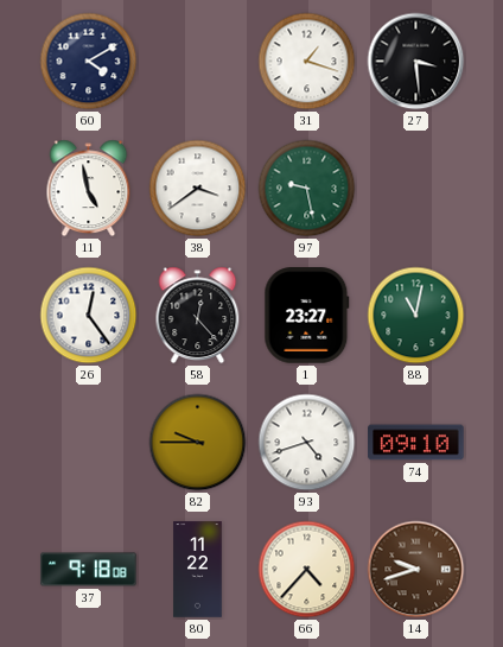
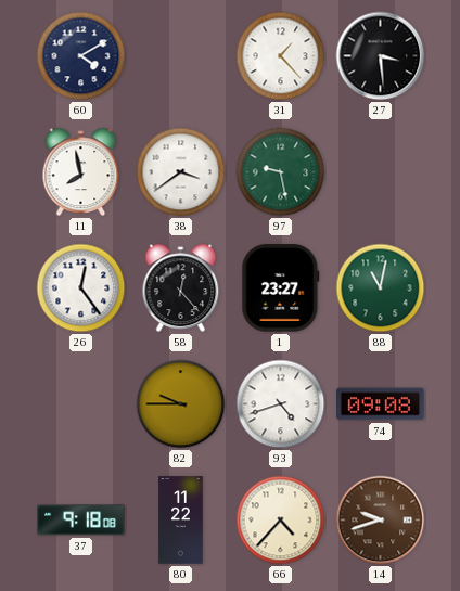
31: 1:18 -> 1:23
11: 4:58 -> 7:58
74: 09:10 -> 09:08
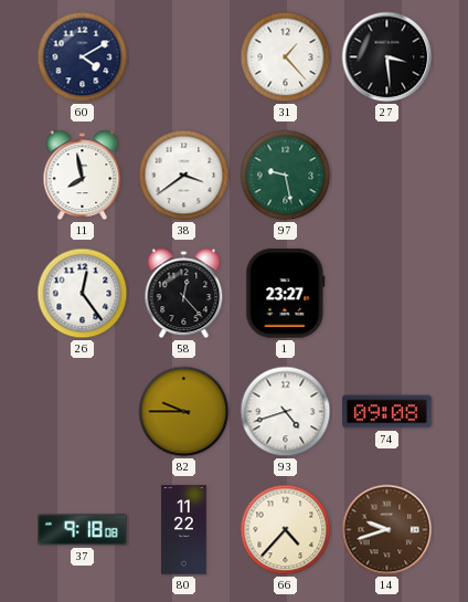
88: 11:02 -> none
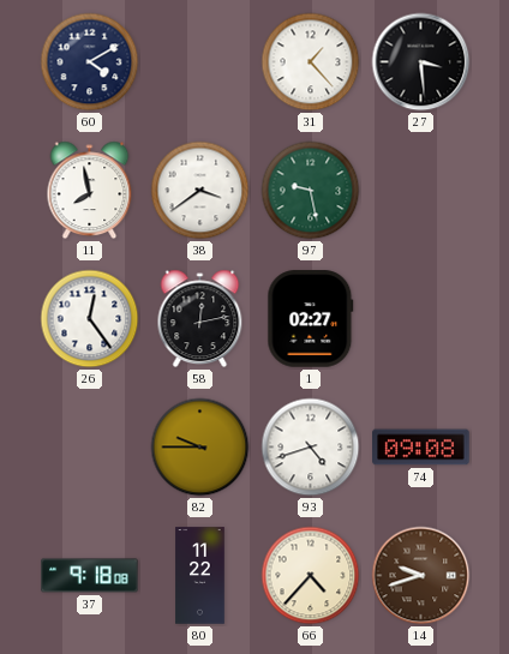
58: 12:23 -> 12:13
1: 23:27 -> 02:27
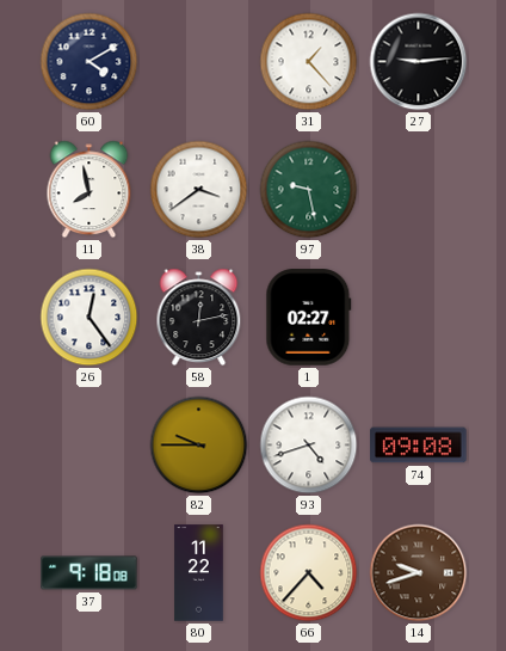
27: 3:29 -> 9:14
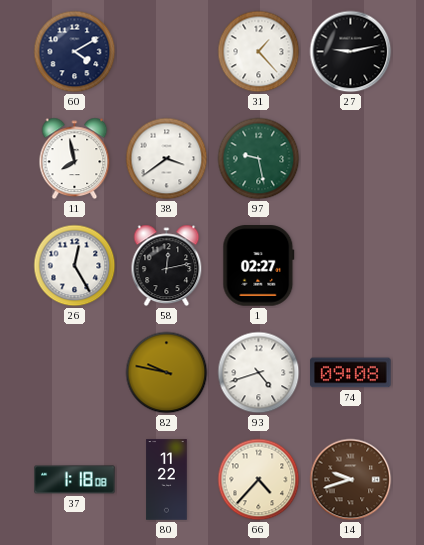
27: 9:14 -> 9:13
26: 12:24 -> 12:25
82: 9:45 -> 9:47
37: 9:18 -> 1:18
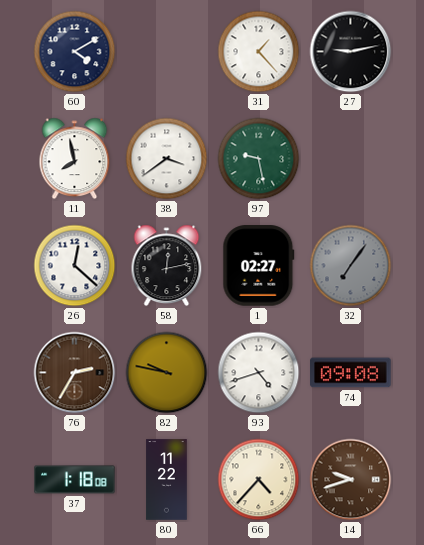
26: 12:25 -> 12:22
32: none -> 7:06
76: none -> 2:35
